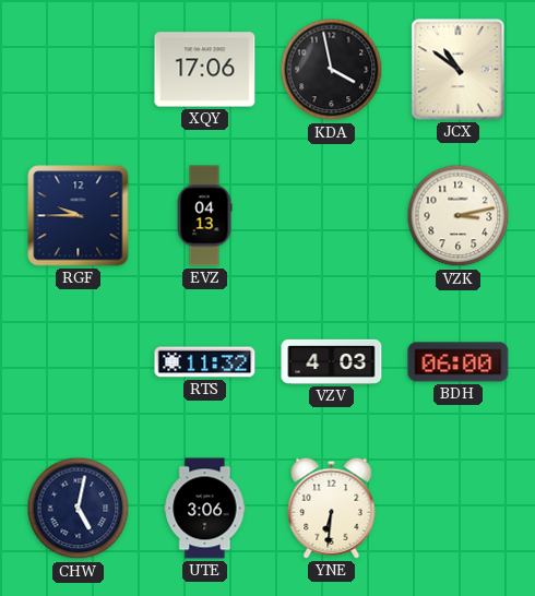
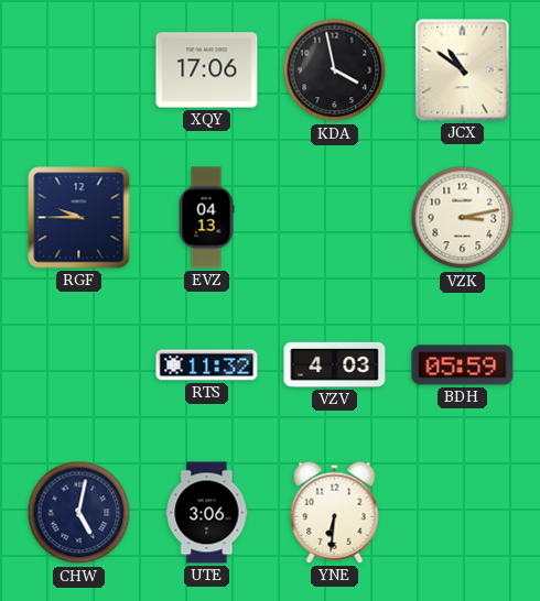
BDH: 06:00 -> 05:59
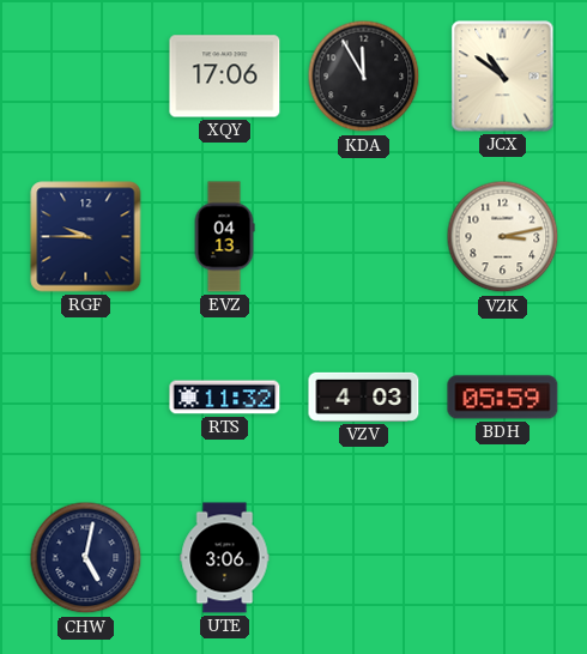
KDA: 3:58 -> 11:55
YNE: 6:31 -> none
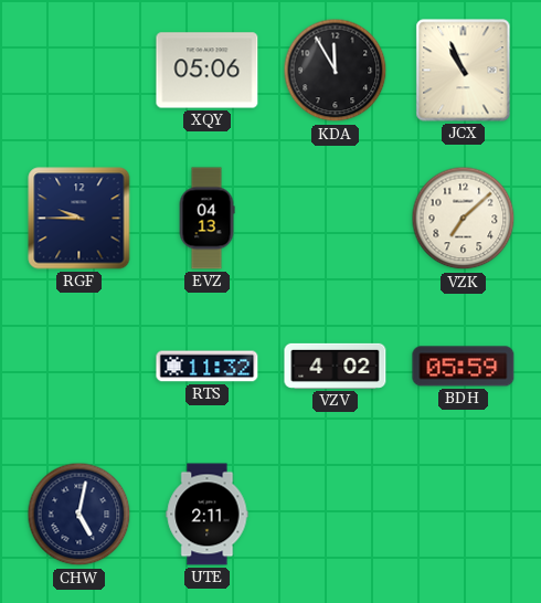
XQY: 17:06 -> 05:06
JCX: 10:51 -> 10:56
VZK: 3:13 -> 7:08
VZV: 4:03 -> 4:02
UTE: 3:06 -> 2:11
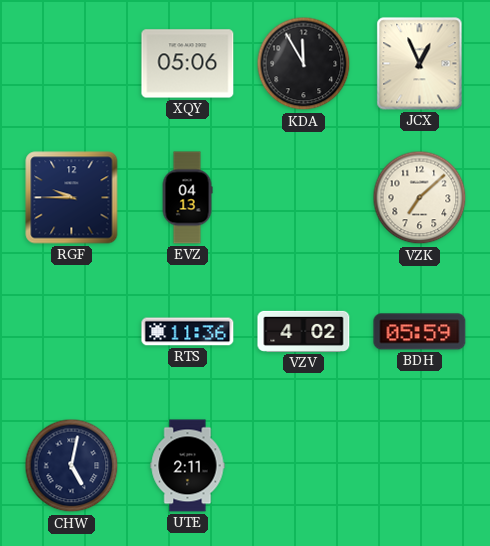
JCX: 10:56 -> 12:56
RTS: 11:32 -> 11:36
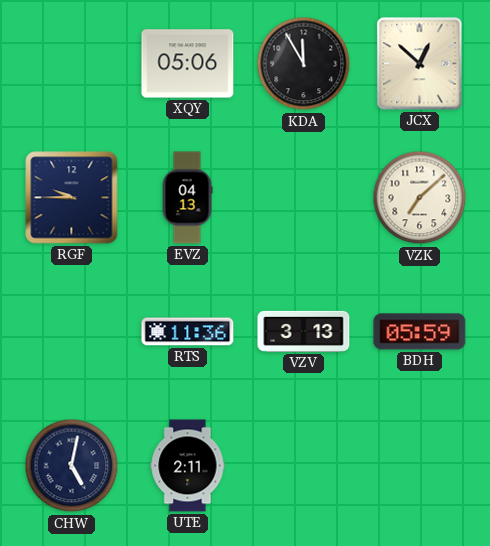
JCX: 12:56 -> 12:52
VZV: 4:02 -> 3:13
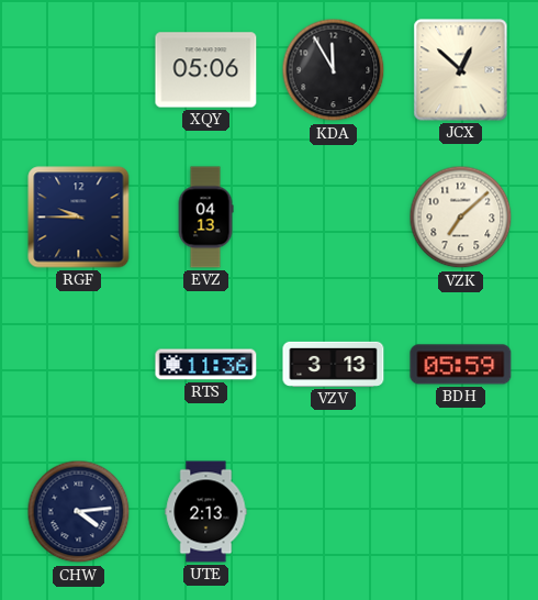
CHW: 5:02 -> 4:14
UTE: 2:11 -> 2:13
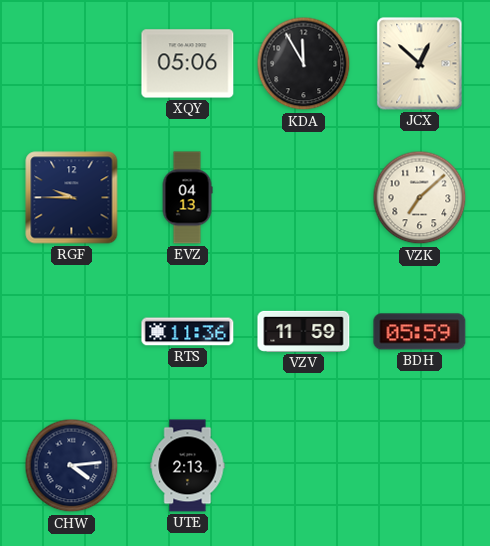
VZV: 3:13 -> 11:59
